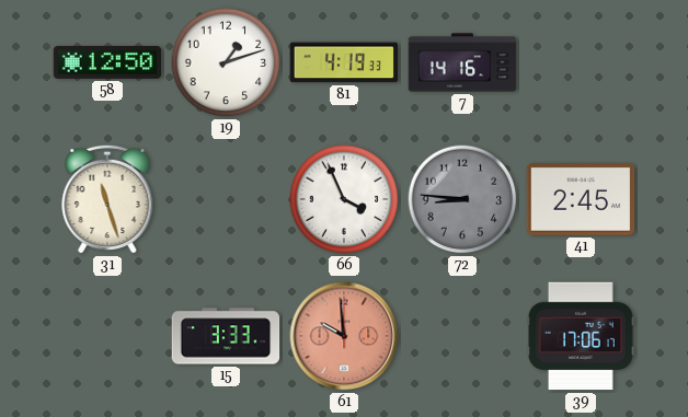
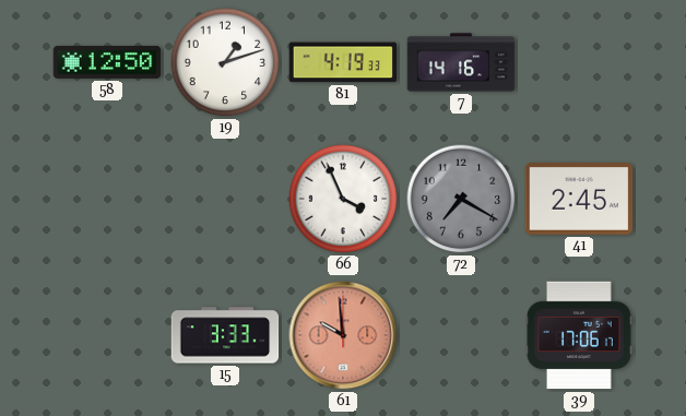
31: 11:27 -> none
72: 8:46 -> 7:20
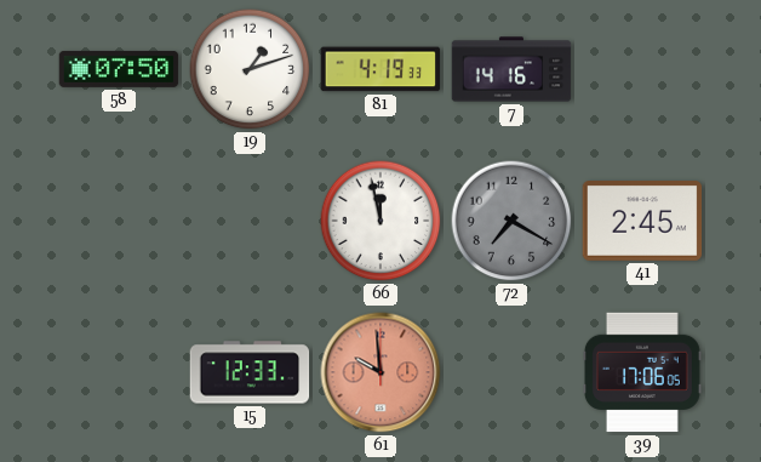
58: 12:50 -> 07:50
66: 3:56 -> 11:58
15: 3:33 -> 12:33
39: 17:06:17 -> 17:06:05
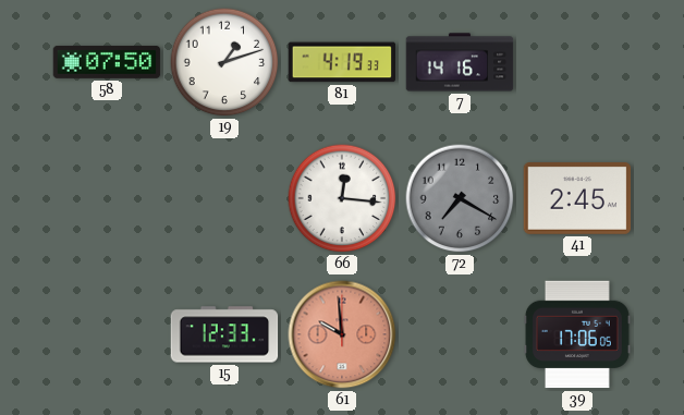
66: 11:58 -> 12:16
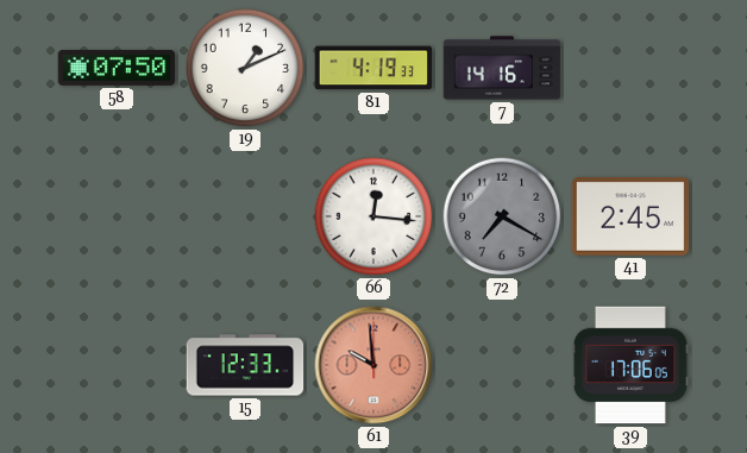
19: 1:12 -> 1:11
